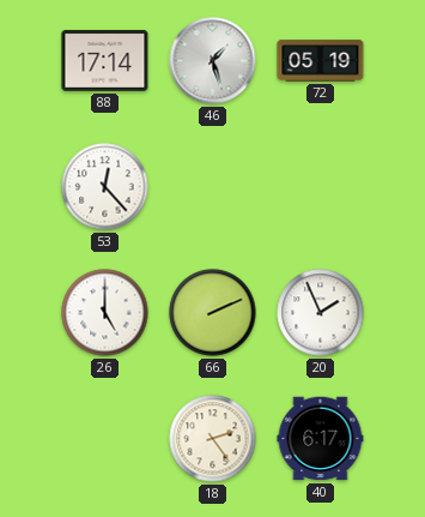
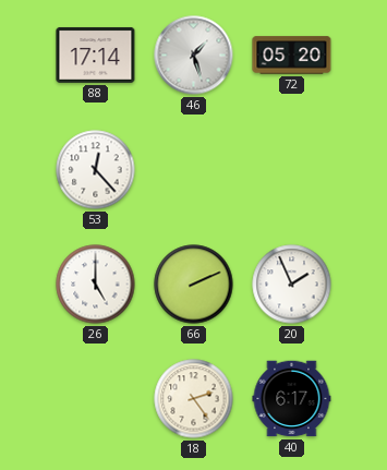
72: 05:19 -> 05:20
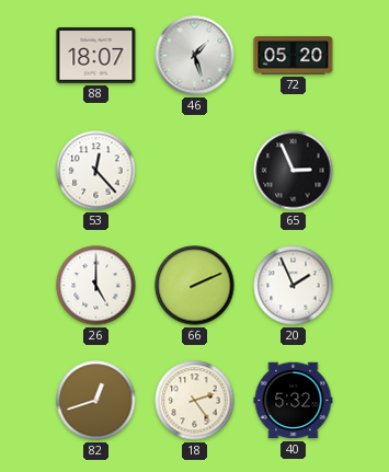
88: 17:14 -> 18:07
65: none -> 2:56
82: none -> 12:42
40: 6:17 -> 5:32
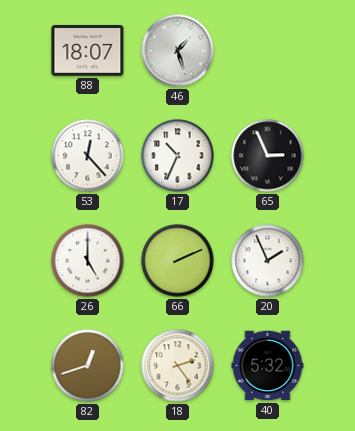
72: 05:20 -> none
17: none -> 10:34
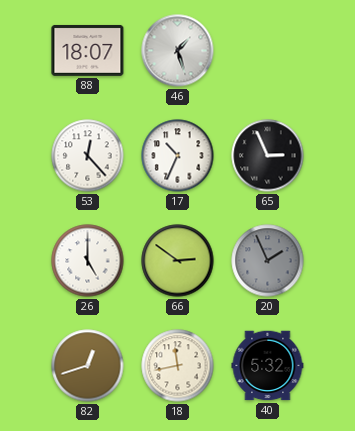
66: 2:11 -> 2:51
20 dial: white -> grey
18: 2:24 -> 11:43
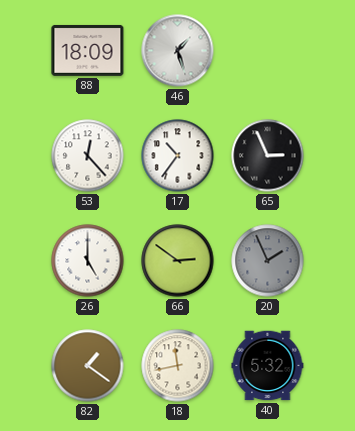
88: 18:07 -> 18:09
17: 10:34 -> 10:36
82: 12:42 -> 1:21
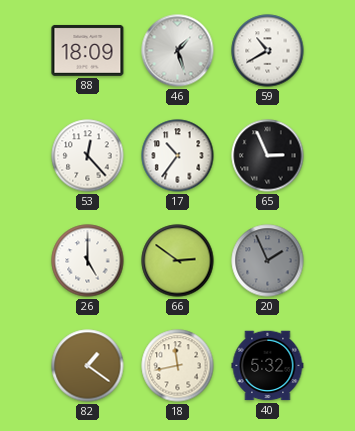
59: none -> 10:40
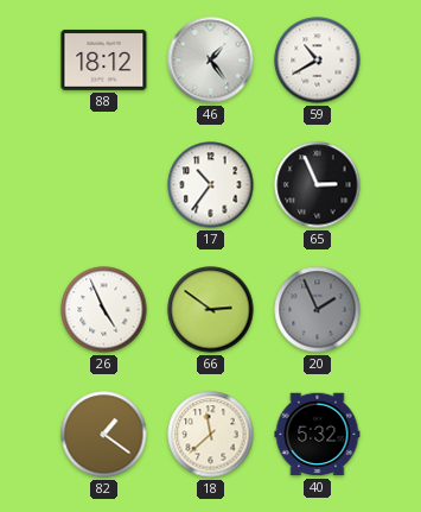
88: 18:09 -> 18:12
46: 1:27 -> 1:24
53: 12:23 -> none
26: 5:00 -> 4:56
18: 11:43 -> 11:38
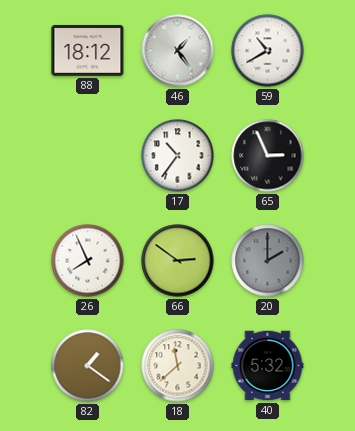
26: 4:56 -> 7:56
20: 1:56 -> 2:00
